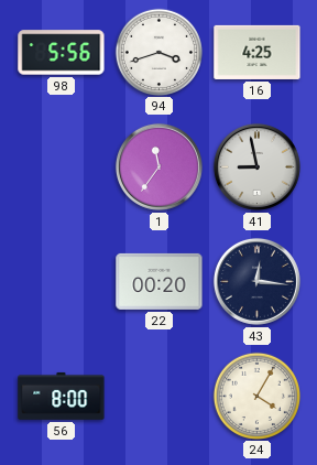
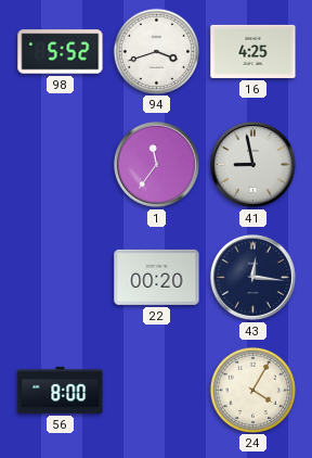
98: 5:56 -> 5:52
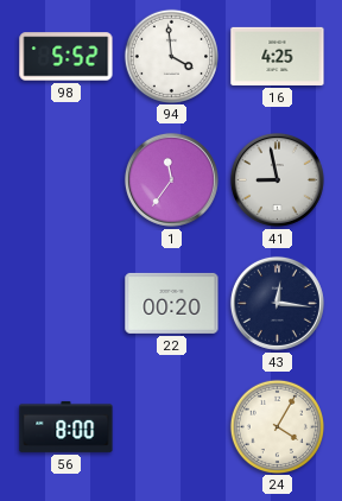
94: 3:42 -> 3:59
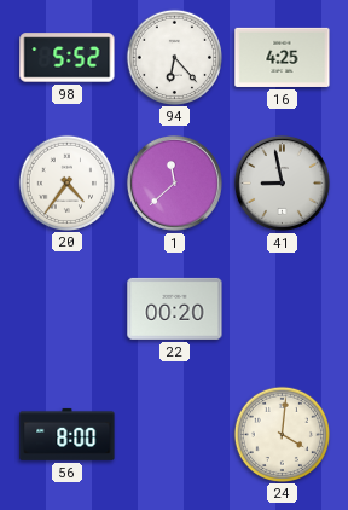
94: 3:59 -> 6:23
20: none -> 4:36
1: 11:36 -> 11:38
43: 12:16 -> none
24: 4:05 -> 4:01
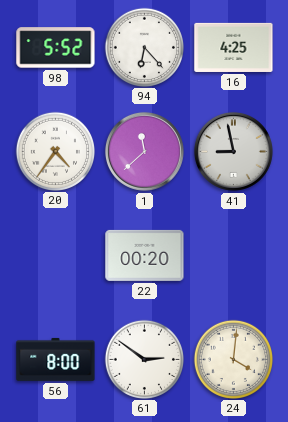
61: none -> 2:51
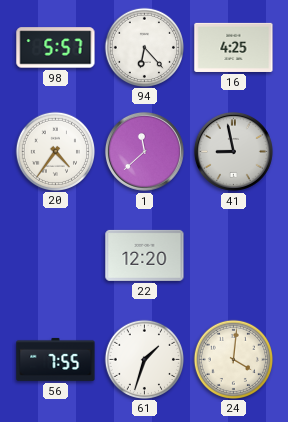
98: 5:52 -> 5:57
22: 00:20 -> 12:20
56: 8:00 -> 7:55
61: 2:51 -> 1:33
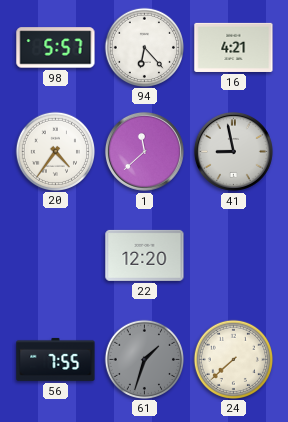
16: 4:25 -> 4:21
61 dial: white -> grey
24: 4:01 -> 7:38
